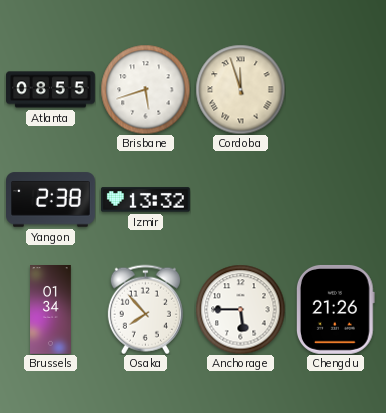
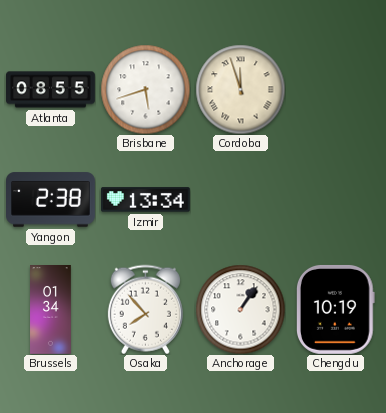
Izmir: 13:32 -> 13:34
Anchorage: 5:45 -> 1:06
Chengdu: 21:26 -> 10:19
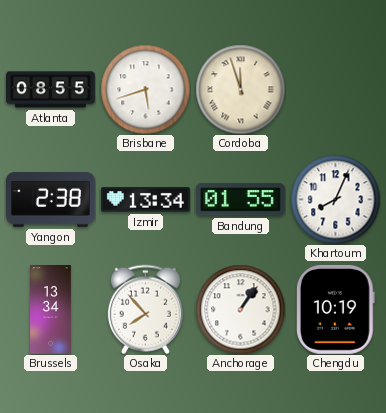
Bandung: none -> 01:55
Khartoum: none -> 8:04
Brussels: 01:34 -> 13:34
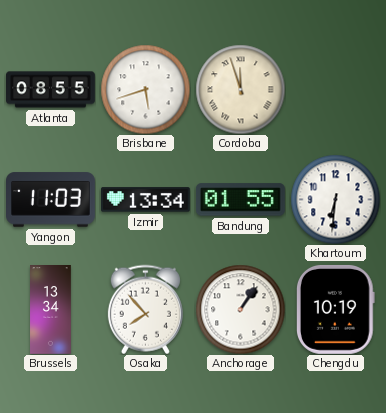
Yangon: 2:38 -> 11:03
Khartoum: 8:04 -> 6:31
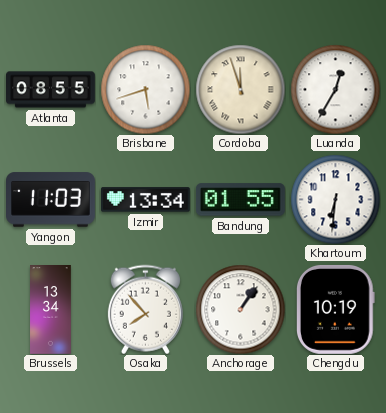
Luanda: none -> 12:35
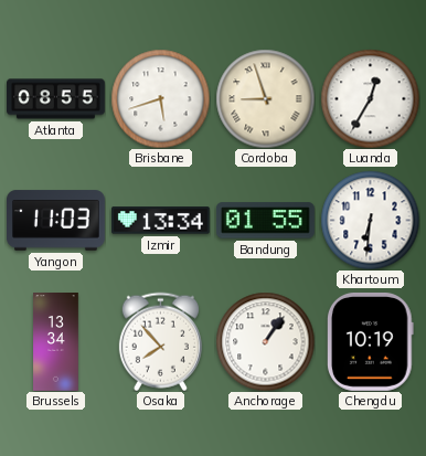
Cordoba: 11:57 -> 8:57
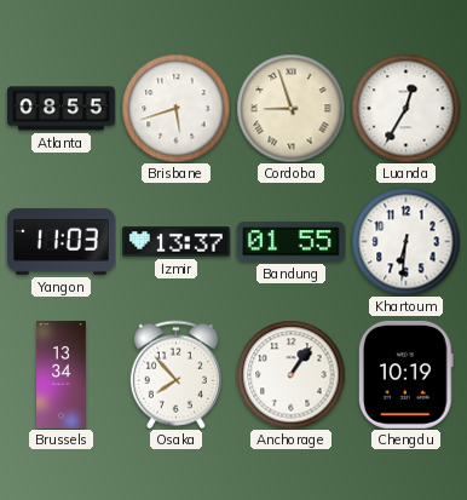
Izmir: 13:34 -> 13:37
